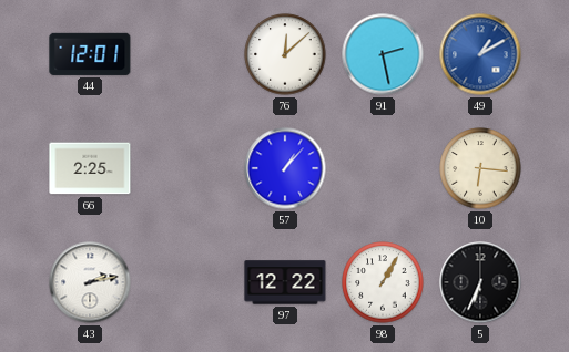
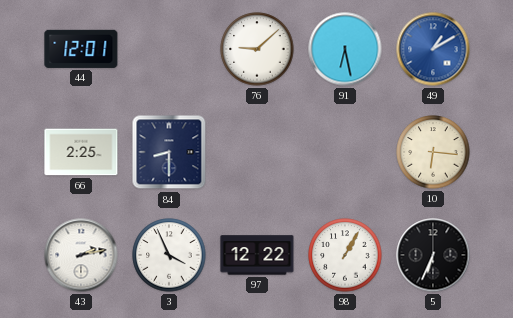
76: 12:08 -> 9:08
91: 2:28 -> 6:28
84: none -> 8:30
57: 1:07 -> none
3: none -> 3:56
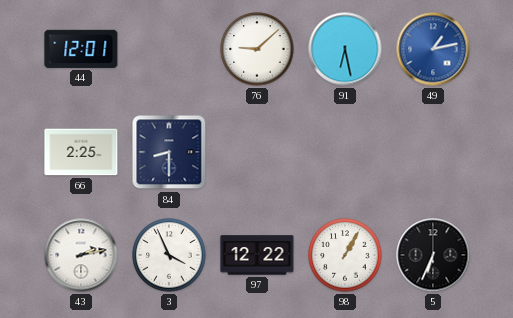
49: 1:10 -> 1:13
10: 6:16 -> none
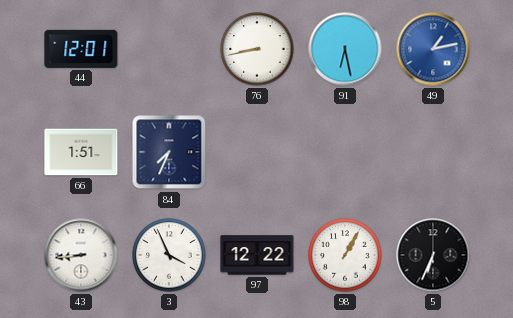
76: 9:08 -> 8:43
66: 2:25 -> 1:51
84: 8:30 -> 7:34
43: 2:13 -> 8:44
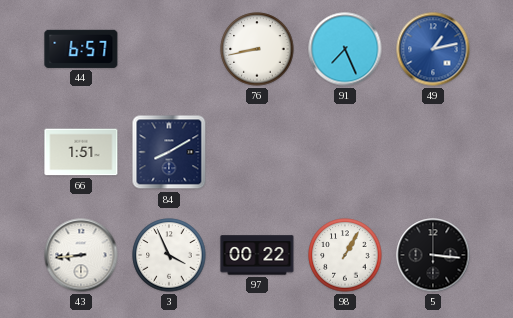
44: 12:01 -> 6:57
91: 6:28 -> 7:26
84: 7:34 -> 8:10
97: 12:22 -> 00:22
5: 6:34 -> 3:16
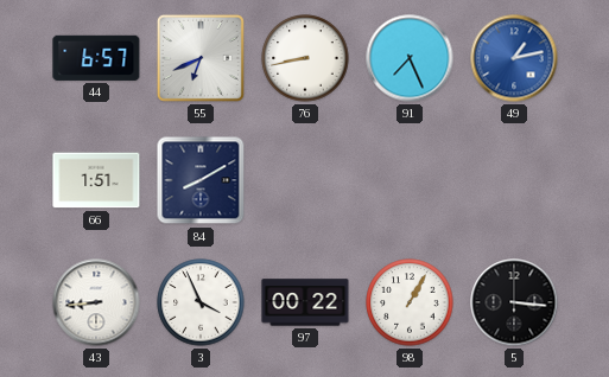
55: none -> 6:41
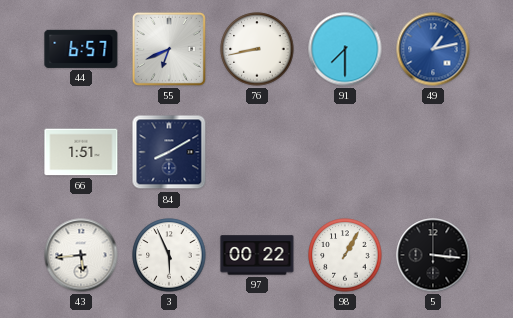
91: 7:26 -> 7:30
43: 8:44 -> 5:44
3: 3:56 -> 5:56
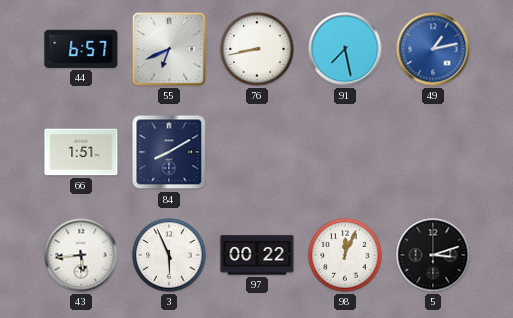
91: 7:30 -> 7:28
98: 1:05 -> 12:04
5: 3:16 -> 3:12
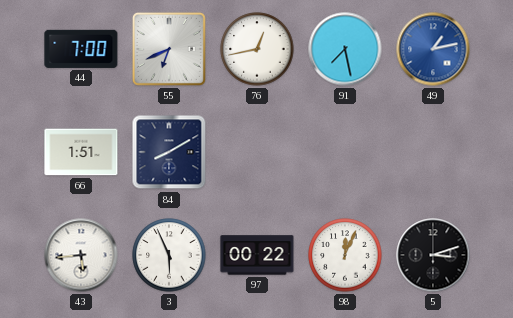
44: 6:57 -> 7:00
76: 8:43 -> 12:43
